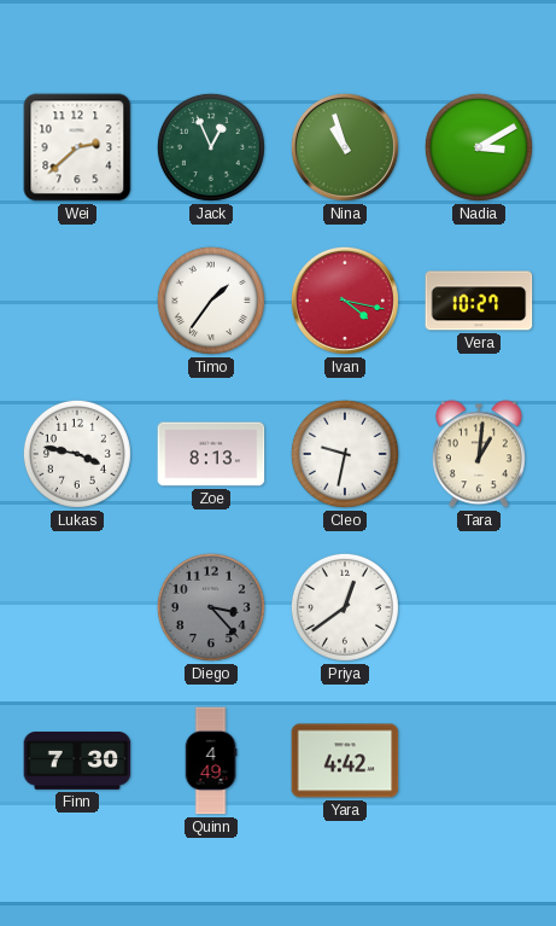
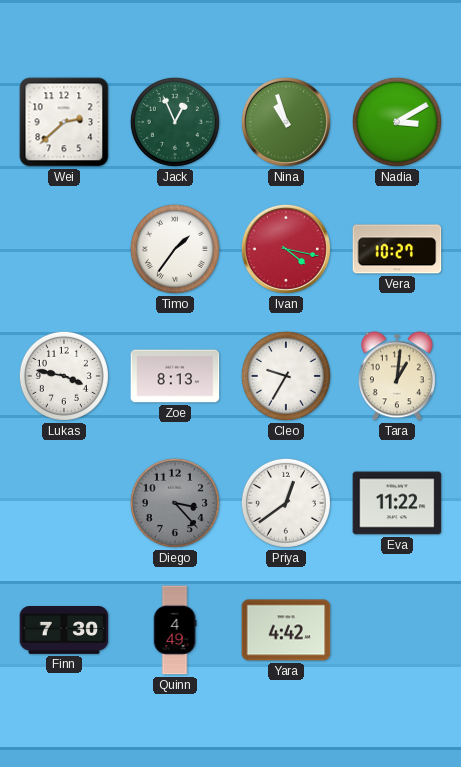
Cleo: 9:32 -> 9:35
Eva: none -> 11:22
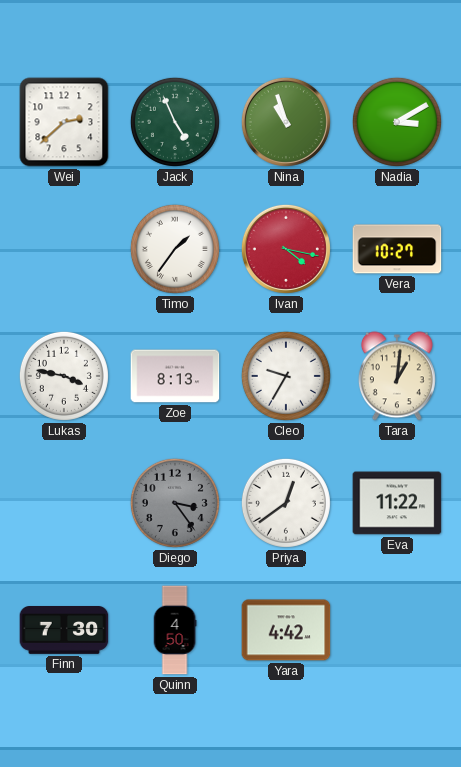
Jack: 12:56 -> 4:56
Diego: 3:23 -> 3:24
Quinn: 4:49 -> 4:50
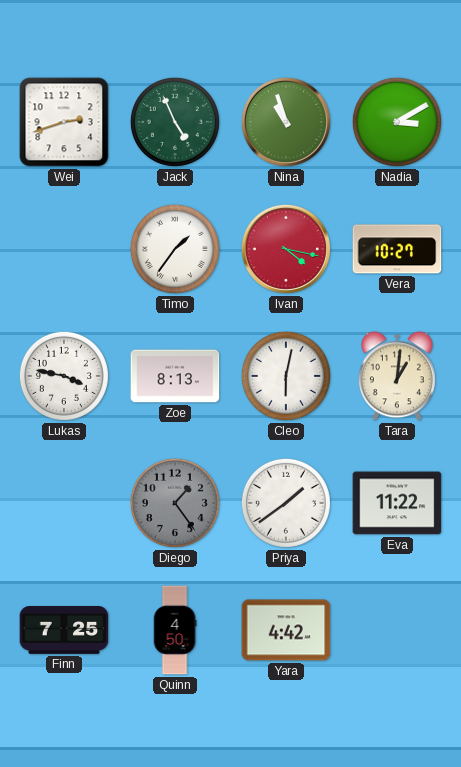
Wei: 2:38 -> 2:42
Cleo: 9:35 -> 6:02
Diego: 3:24 -> 1:24
Priya: 12:39 -> 1:39
Finn: 7:30 -> 7:25
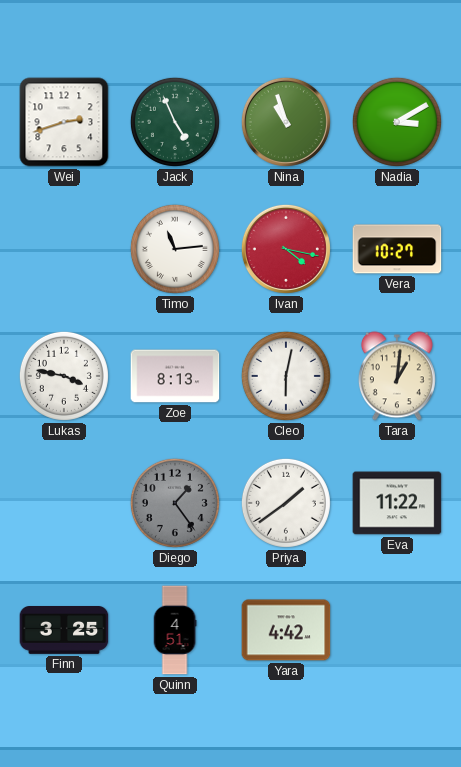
Timo: 1:36 -> 11:14
Finn: 7:25 -> 3:25
Quinn: 4:50 -> 4:51
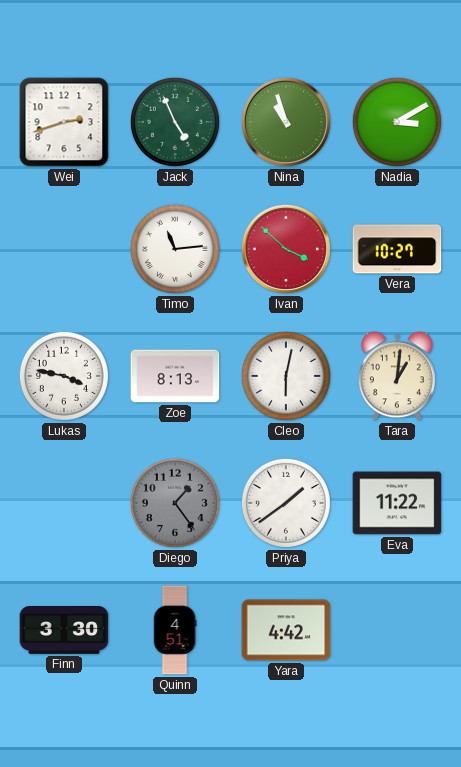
Ivan: 4:17 -> 3:52
Finn: 3:25 -> 3:30
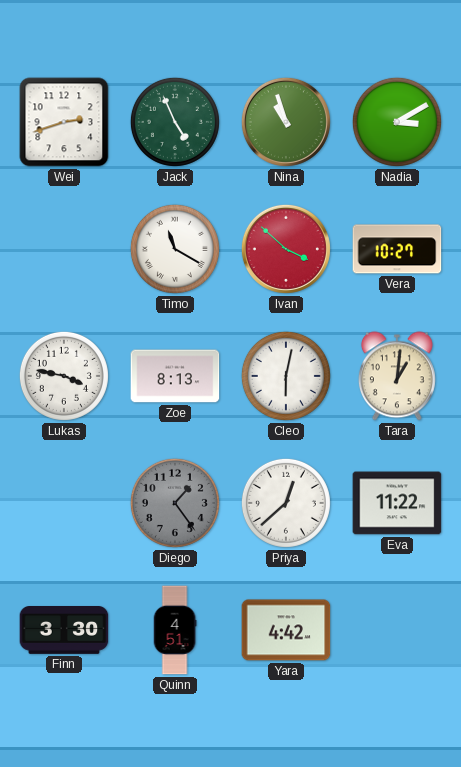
Timo: 11:14 -> 11:20
Priya: 1:39 -> 12:38
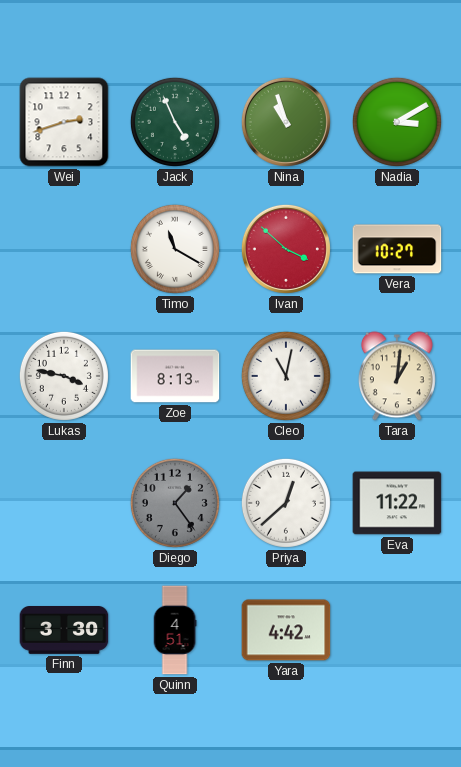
Cleo: 6:02 -> 11:02
